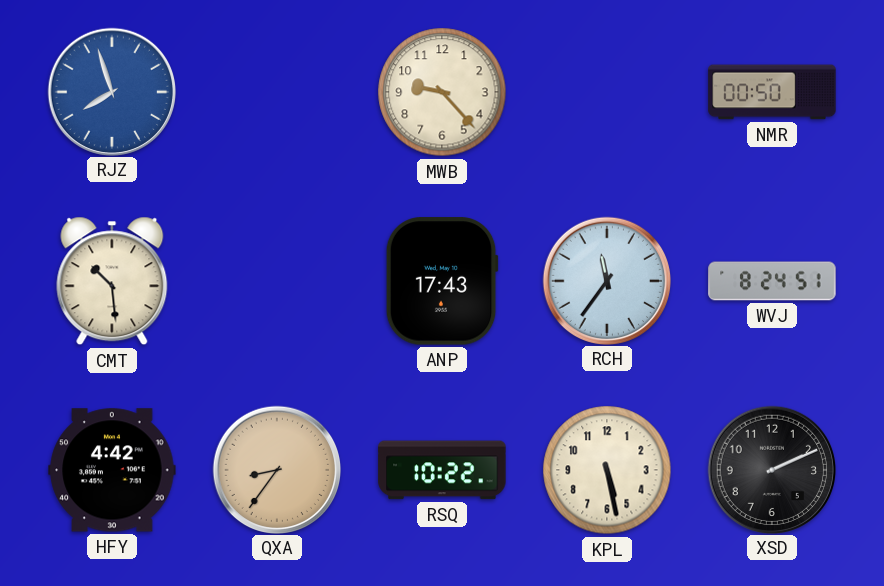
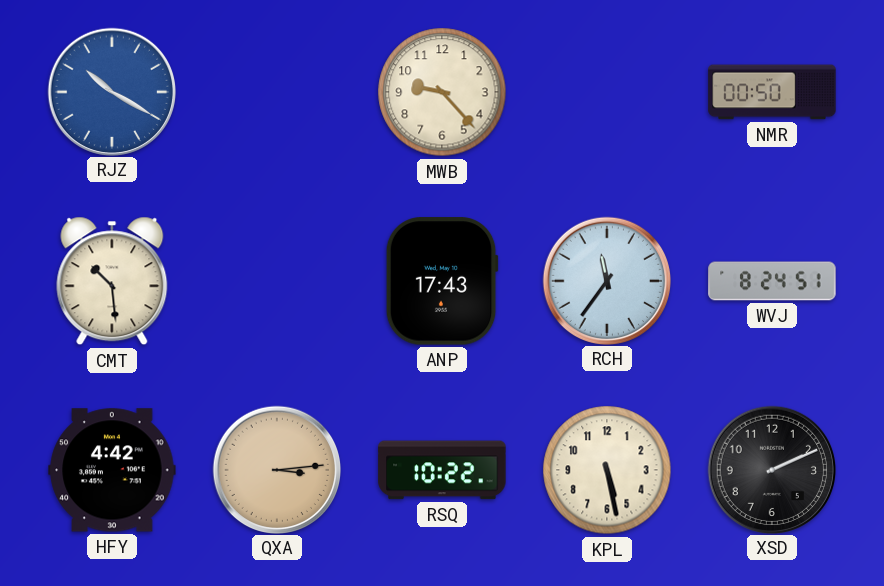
RJZ: 7:57 -> 10:20
QXA: 8:36 -> 3:14
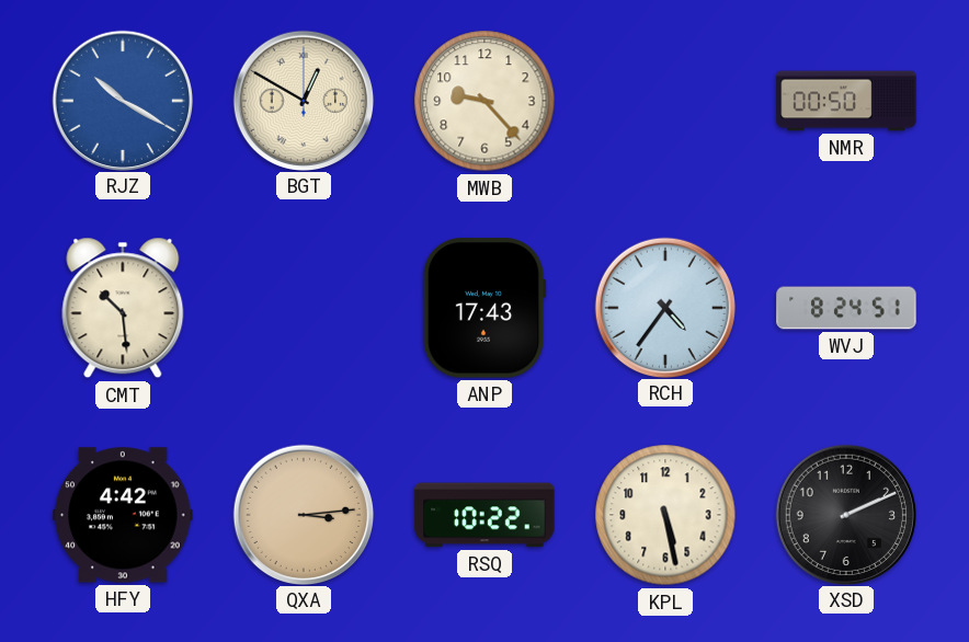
BGT: none -> 12:50
RCH: 11:36 -> 4:36
